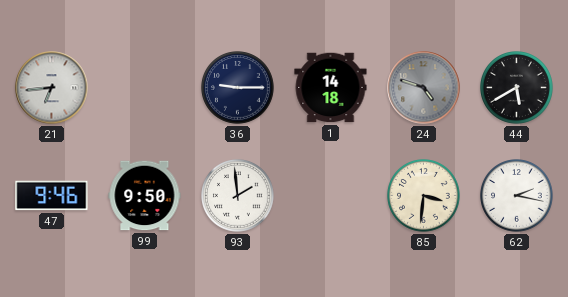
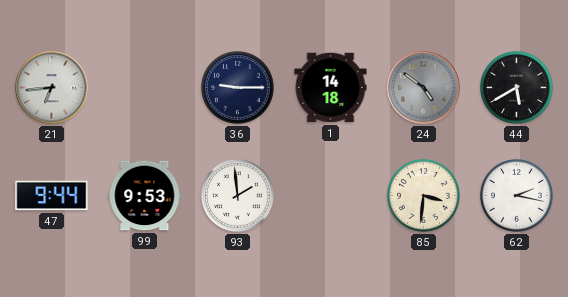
24: 4:48 -> 4:51
47: 9:46 -> 9:44
99: 9:50 -> 9:53
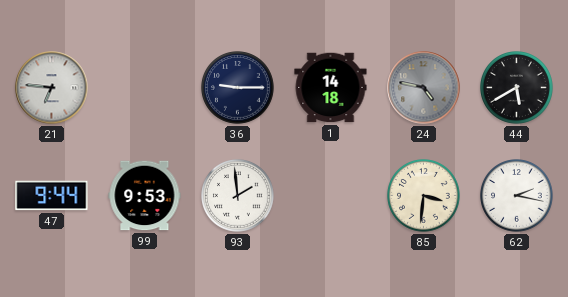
21: 6:44 -> 6:46
24: 4:51 -> 4:47
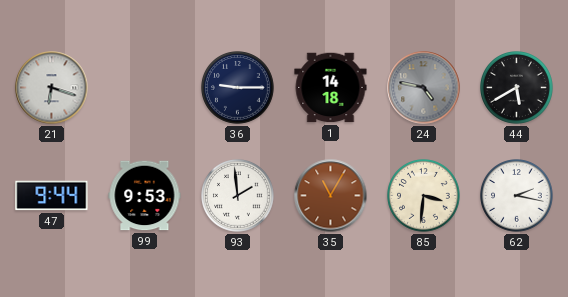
21: 6:46 -> 6:18
35: none -> 11:05
